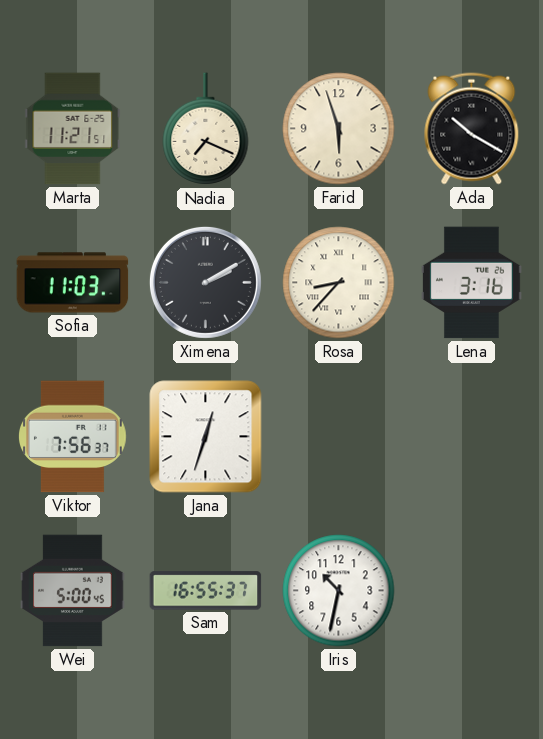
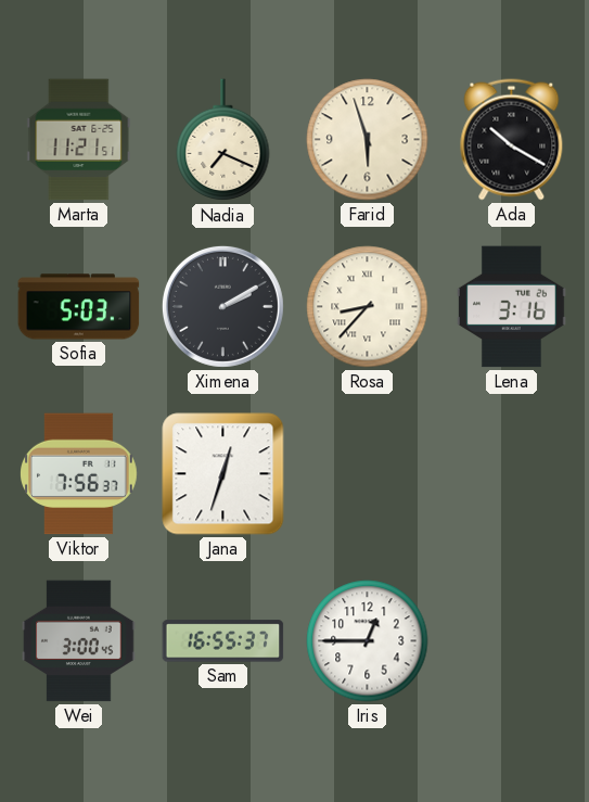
Sofia: 11:03 -> 5:03
Wei: 5:00 -> 3:00
Iris: 10:32 -> 12:45
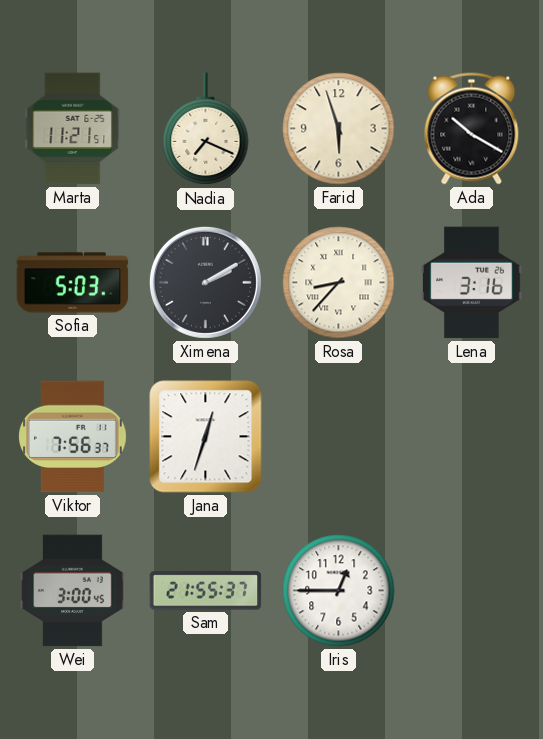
Sam: 16:55 -> 21:55
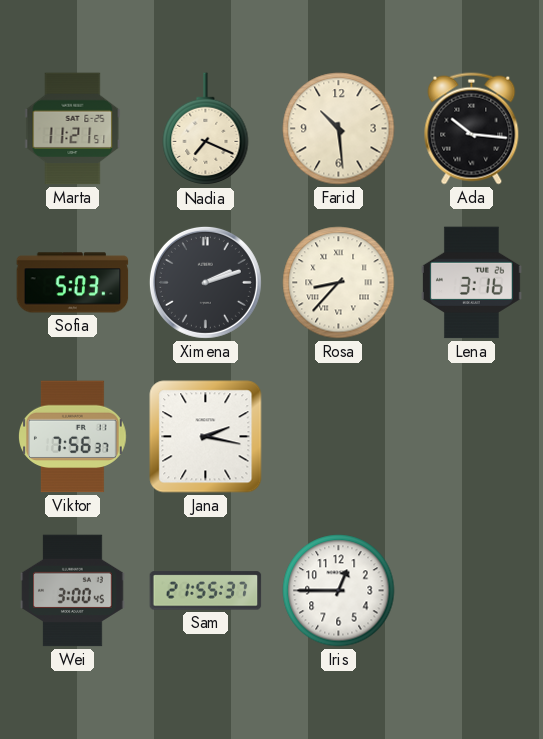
Farid: 5:57 -> 10:29
Ada: 10:20 -> 10:16
Ximena: 2:10 -> 2:12
Jana: 12:33 -> 2:17
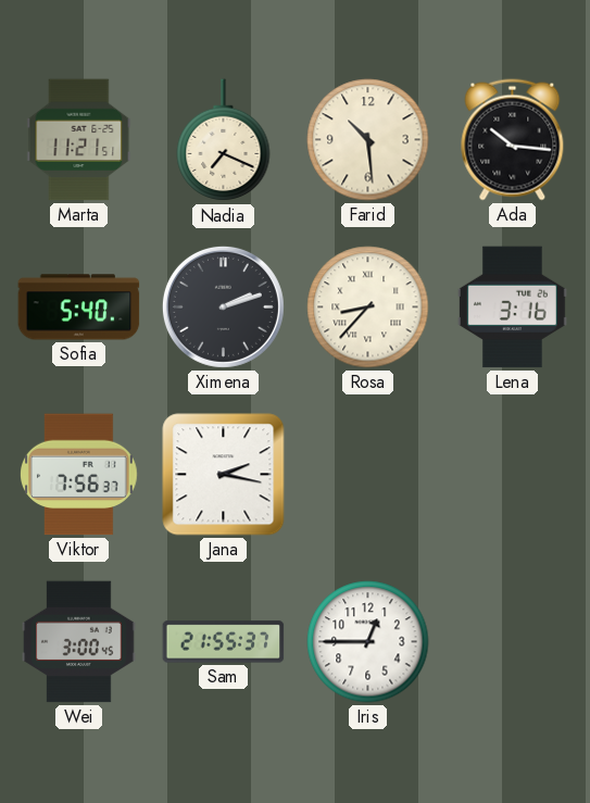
Sofia: 5:03 -> 5:40
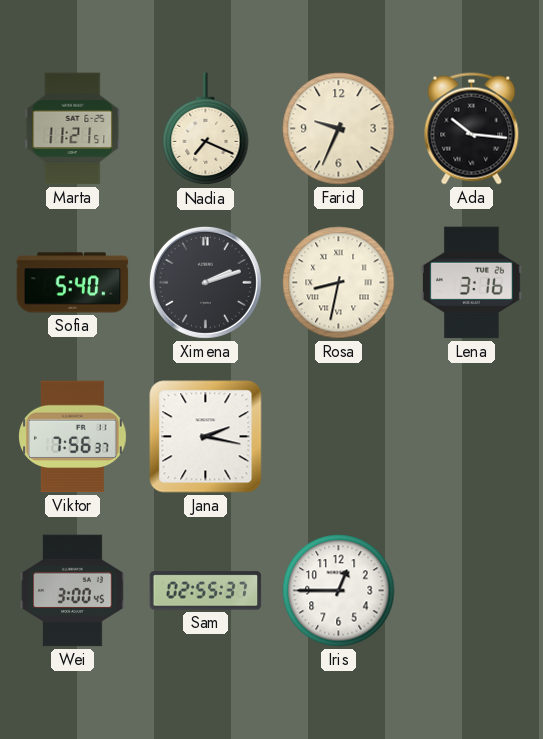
Farid: 10:29 -> 9:34
Rosa: 8:37 -> 8:32
Sam: 21:55 -> 02:55
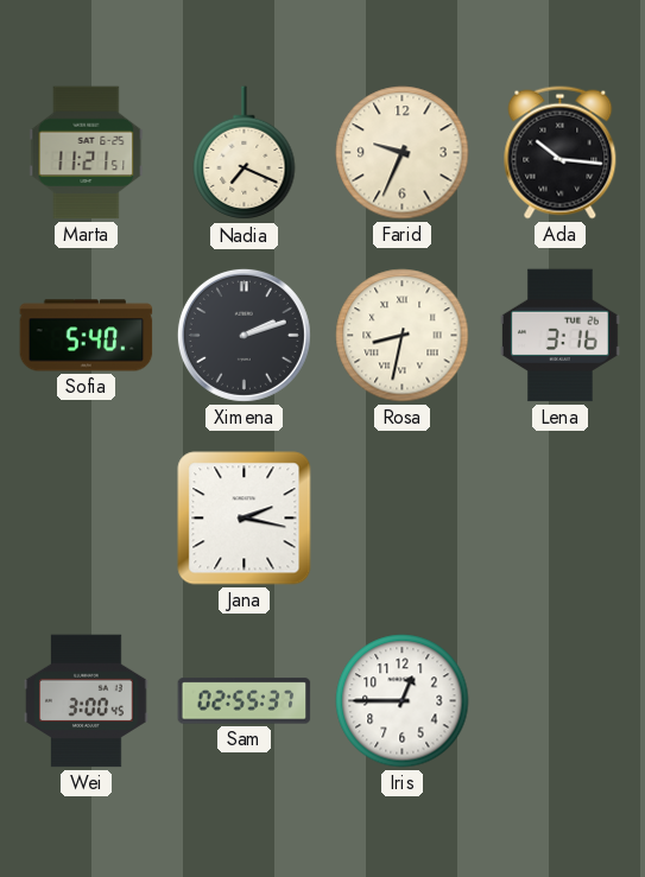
Viktor: 7:56 -> none
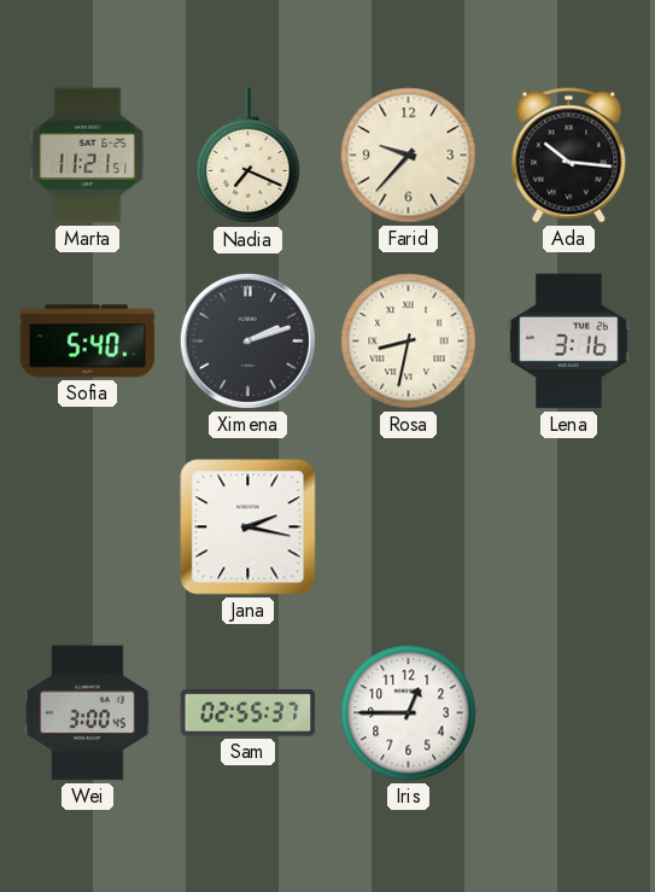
Farid: 9:34 -> 9:37
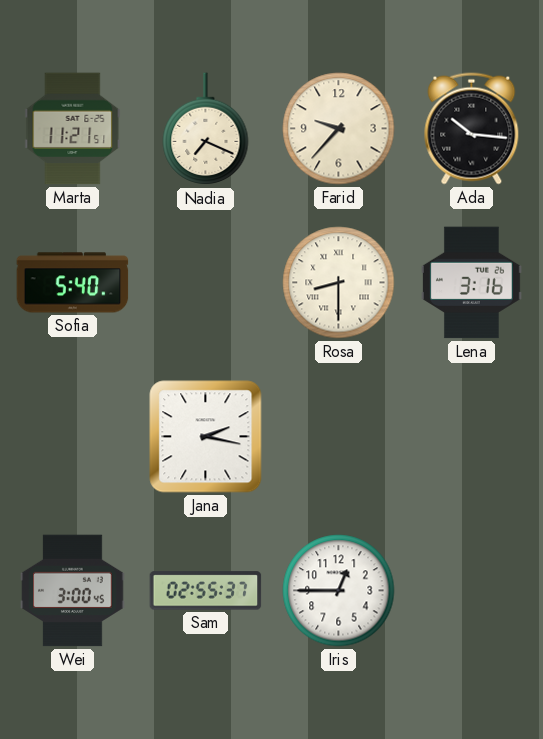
Ximena: 2:12 -> none
Rosa: 8:32 -> 8:30
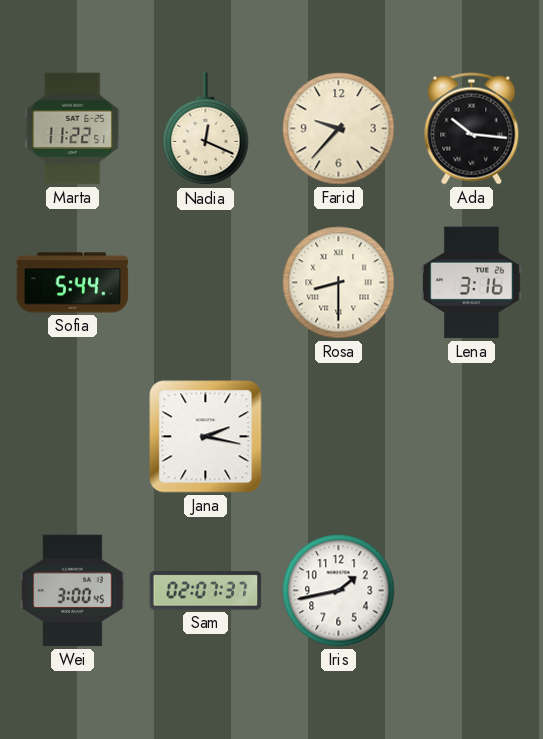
Marta: 11:21 -> 11:22
Nadia: 7:19 -> 12:19
Sofia: 5:40 -> 5:44
Sam: 02:55 -> 02:07
Iris: 12:45 -> 1:43
